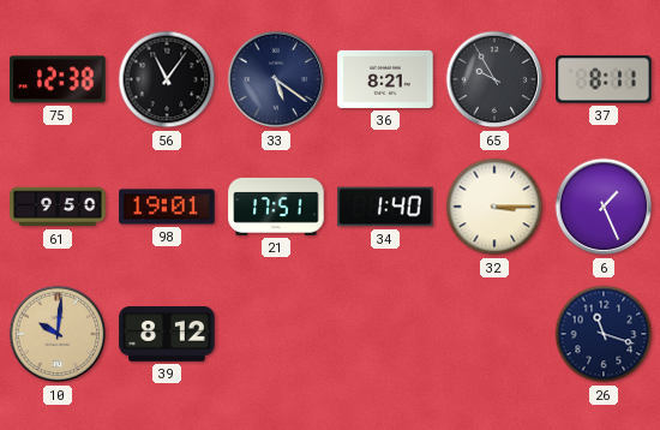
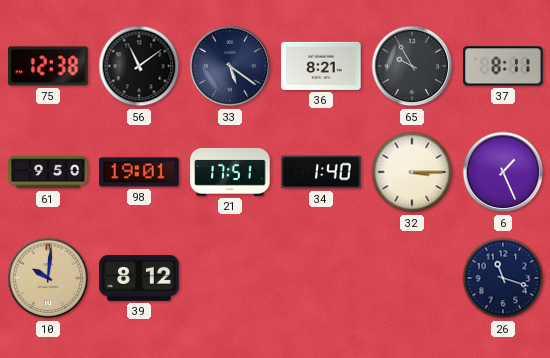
56: 11:06 -> 11:09
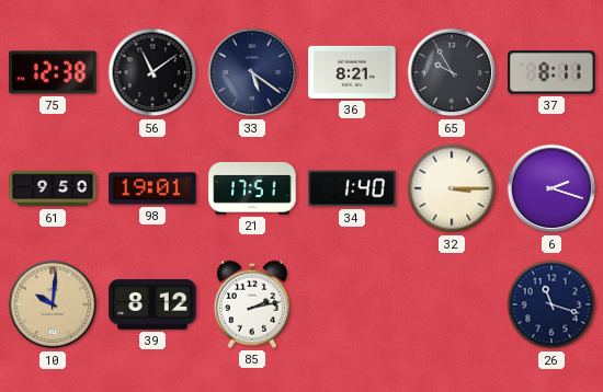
6: 1:26 -> 2:18
85: none -> 2:13
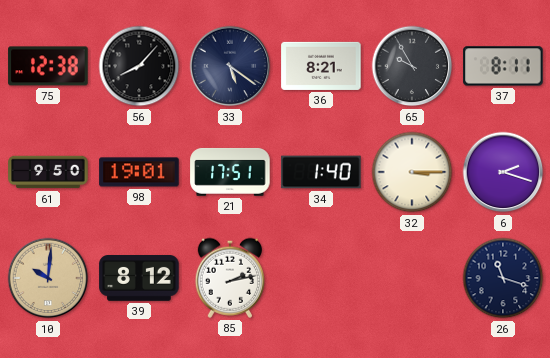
56: 11:09 -> 8:07
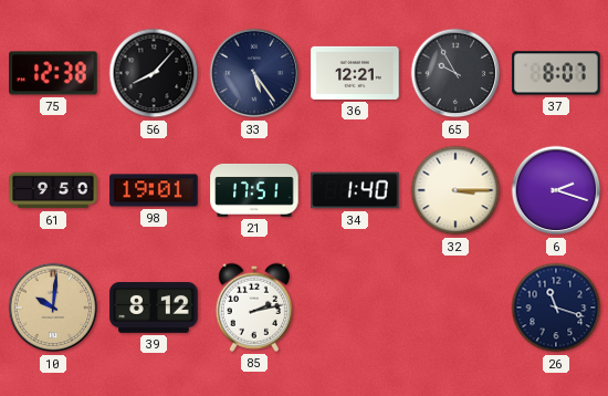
33: 5:21 -> 5:24
36: 8:21 -> 12:21
37: 8:11 -> 8:07
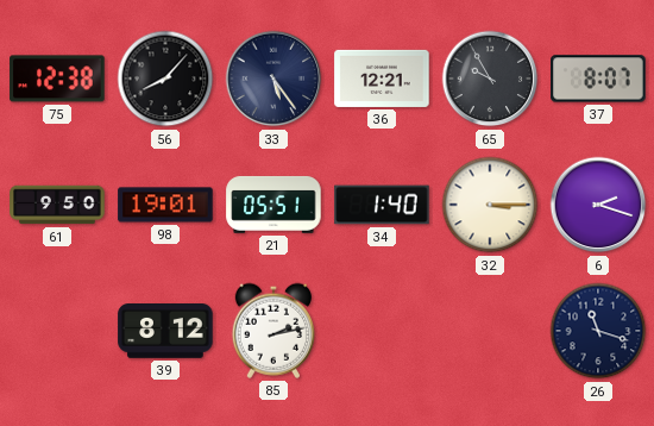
21: 17:51 -> 05:51
10: 10:01 -> none
